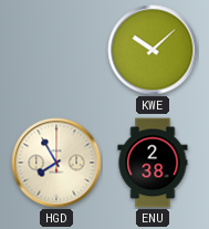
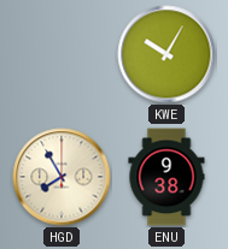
KWE: 10:08 -> 10:05
ENU: 2:38 -> 9:38
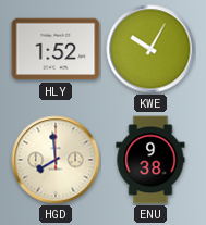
HLY: none -> 1:52
HGD: 7:55 -> 7:59
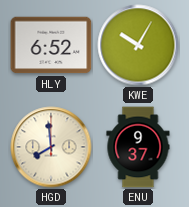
HLY: 1:52 -> 6:52
ENU: 9:38 -> 9:37
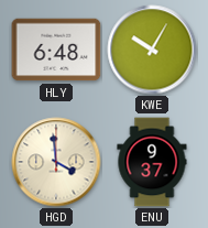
HLY: 6:52 -> 6:48
HGD: 7:59 -> 3:59
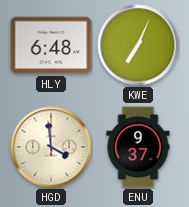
KWE: 10:05 -> 7:04
